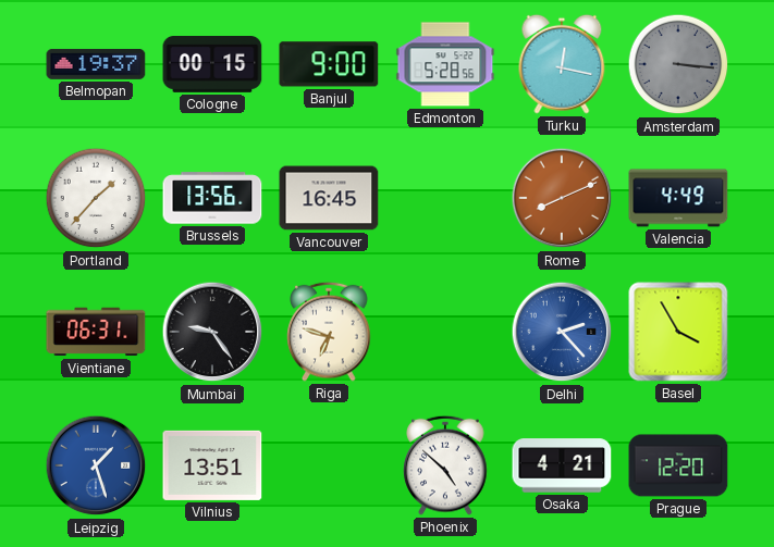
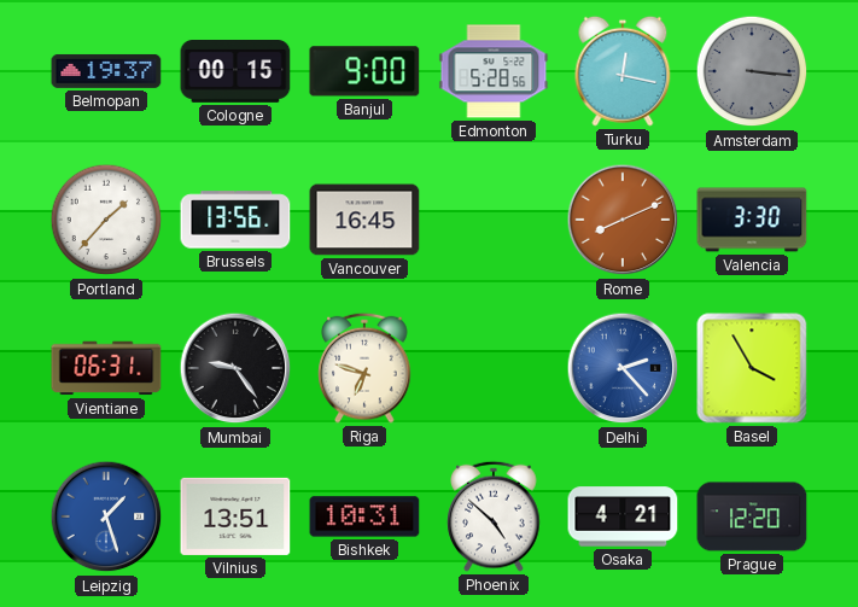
Valencia: 4:49 -> 3:30
Bishkek: none -> 10:31
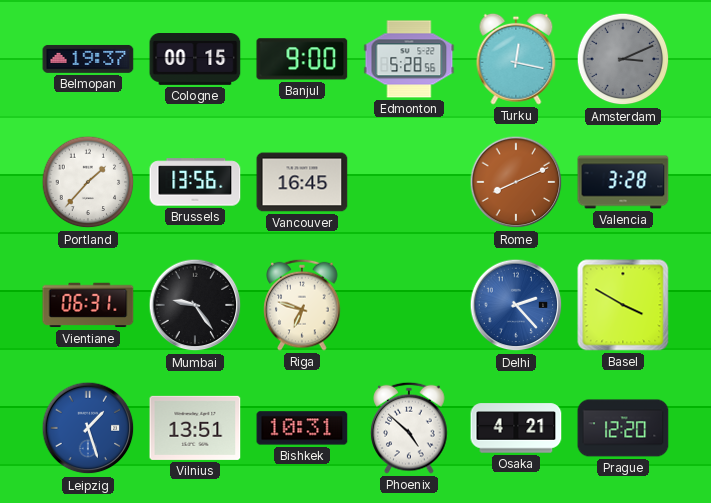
Amsterdam: 3:16 -> 3:11
Valencia: 3:30 -> 3:28
Basel: 3:55 -> 3:50
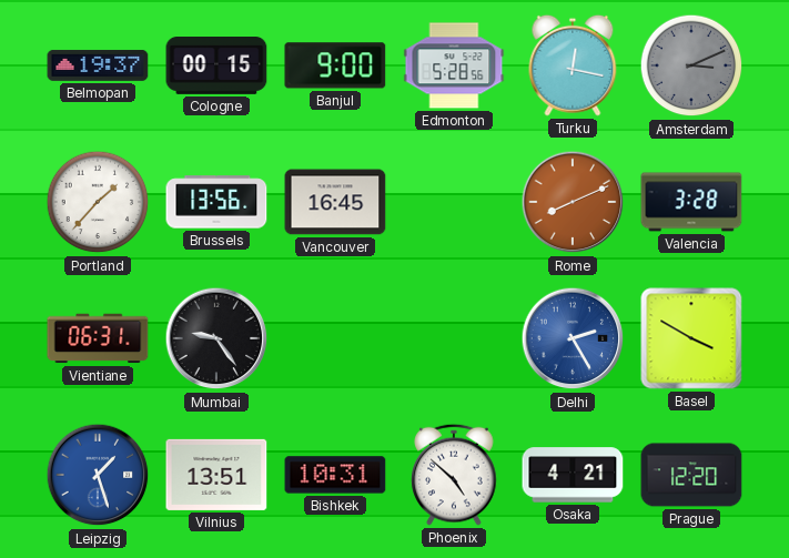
Riga: 6:48 -> none
Delhi: 2:23 -> 2:25
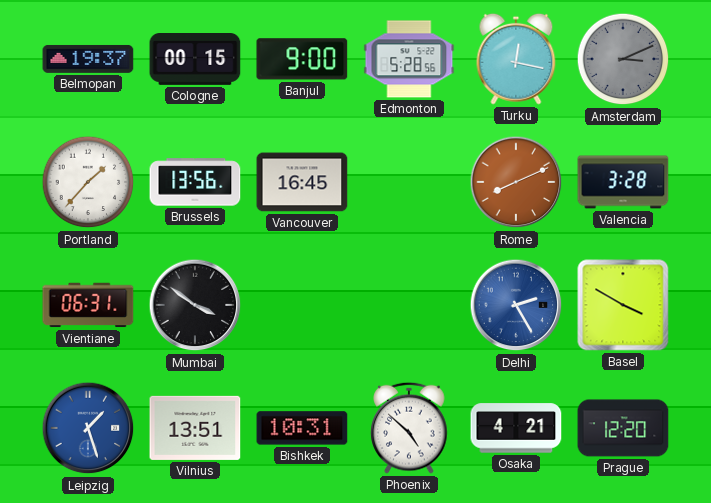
Mumbai: 9:24 -> 3:51
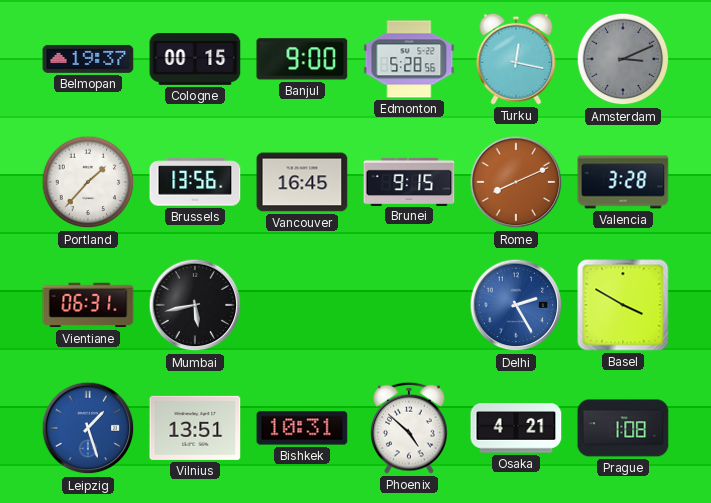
Brunei: none -> 9:15
Mumbai: 3:51 -> 5:43
Prague: 12:20 -> 1:08
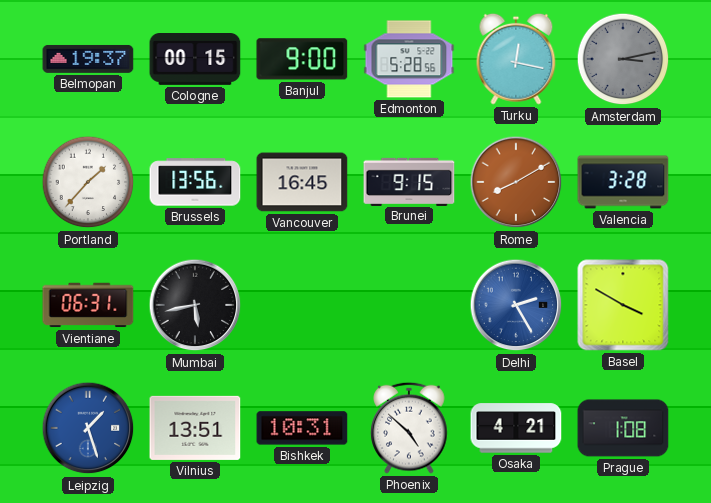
Amsterdam: 3:11 -> 3:13
Rome: 8:11 -> 8:10
